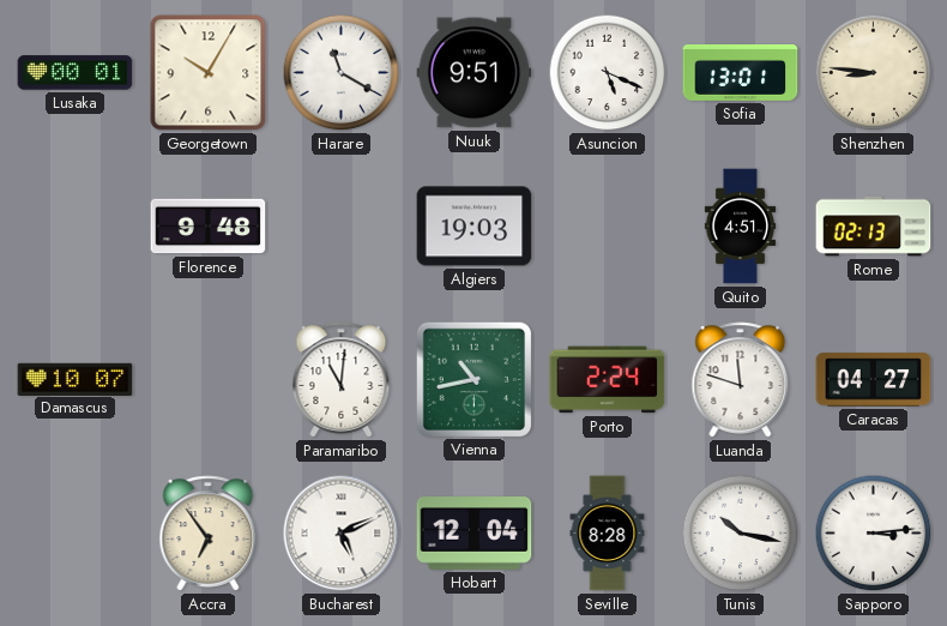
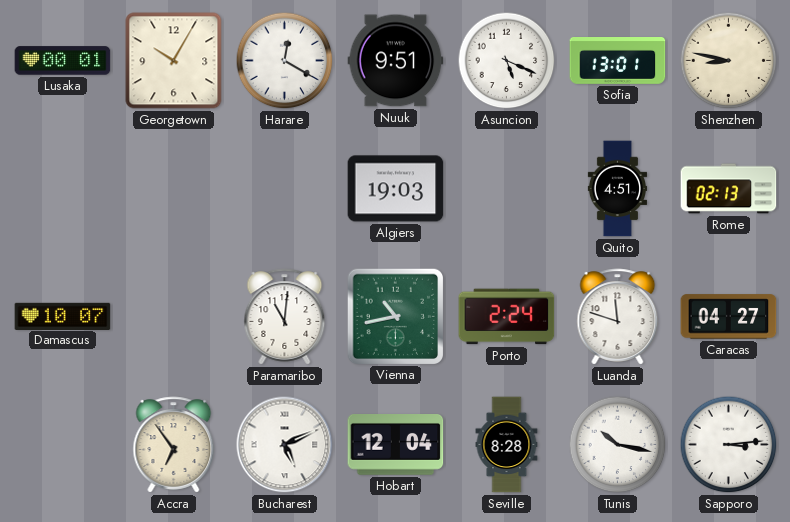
Harare: 11:20 -> 12:20
Shenzhen: 8:46 -> 8:47
Florence: 9:48 -> none
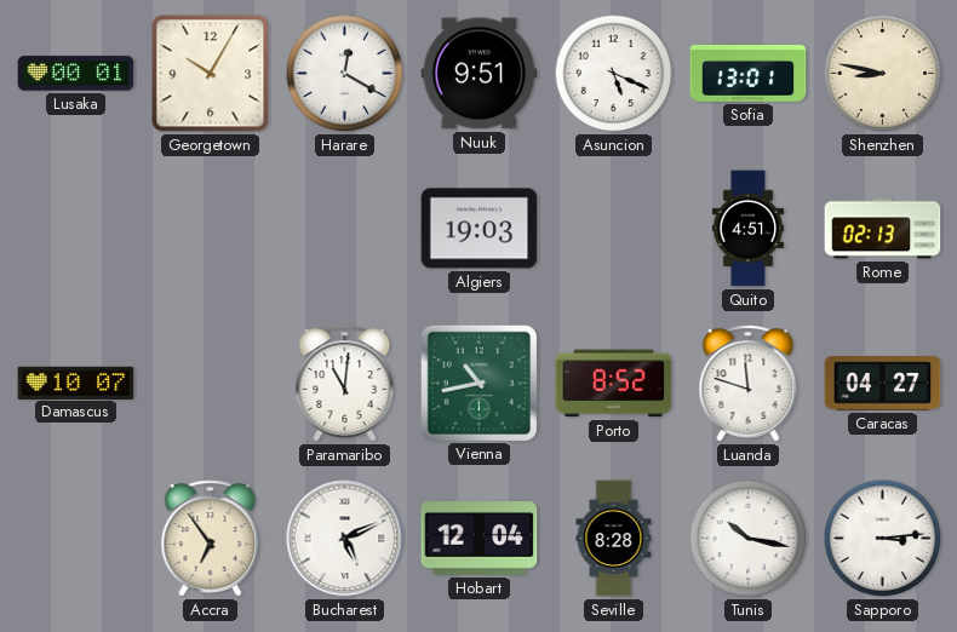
Porto: 2:24 -> 8:52
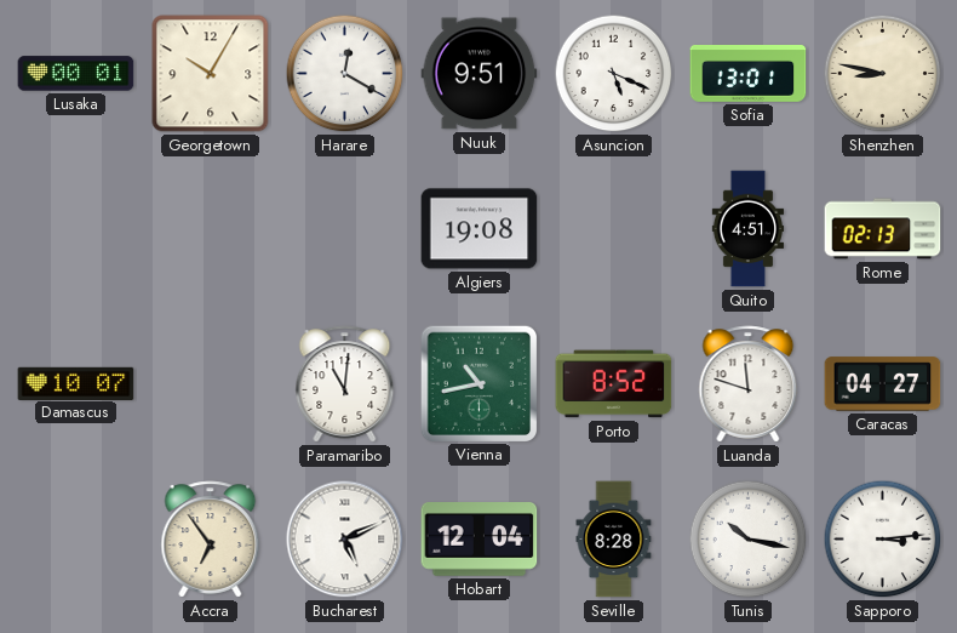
Algiers: 19:03 -> 19:08
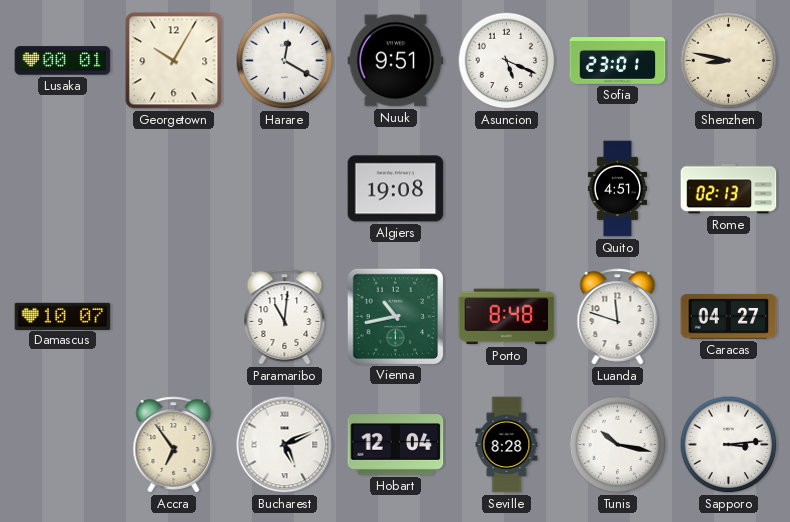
Sofia: 13:01 -> 23:01
Porto: 8:52 -> 8:48
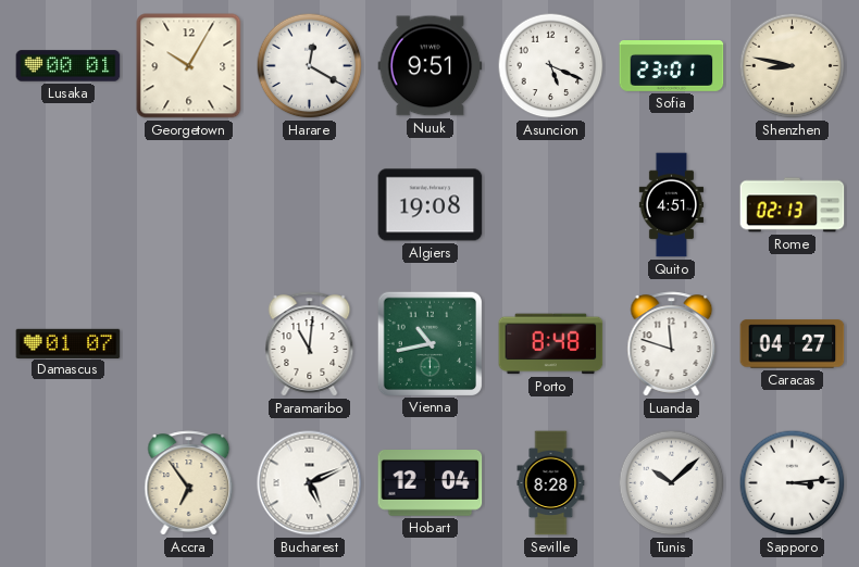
Damascus: 10:07 -> 01:07
Tunis: 10:17 -> 10:08
